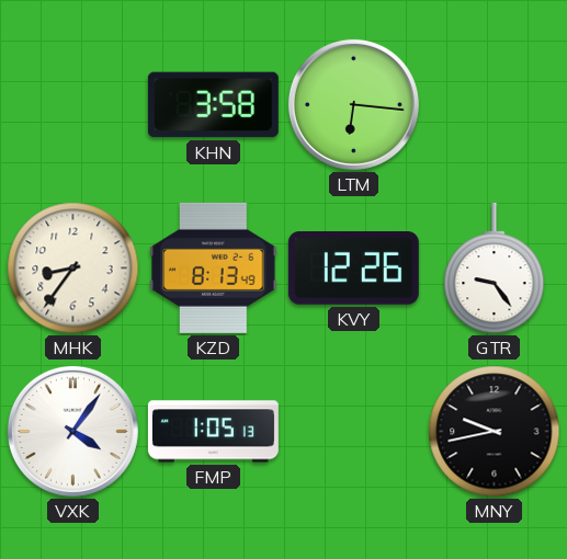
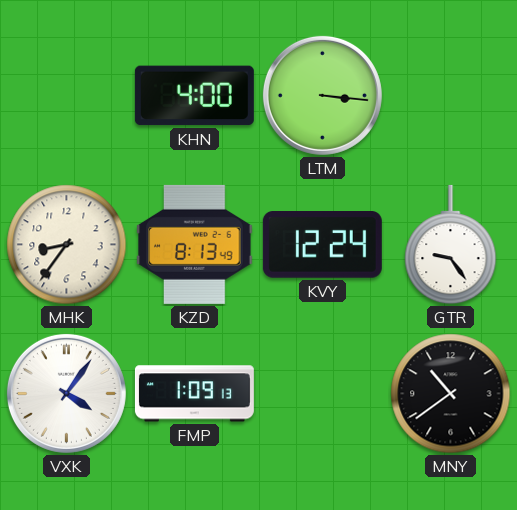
KHN: 3:58 -> 4:00
LTM: 6:16 -> 3:16
KVY: 12:26 -> 12:24
FMP: 1:05 -> 1:09
MNY: 9:43 -> 10:39
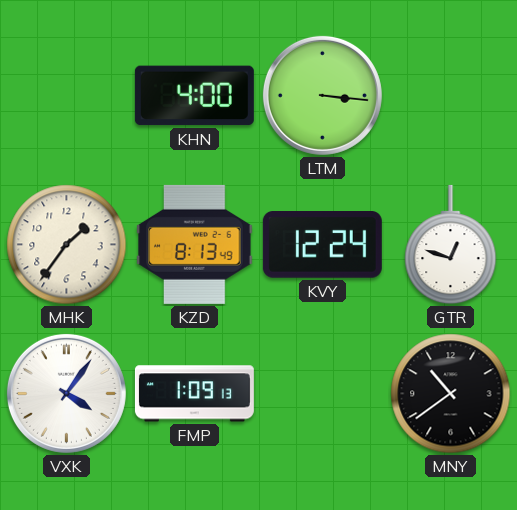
MHK: 8:36 -> 1:36
GTR: 9:24 -> 12:48
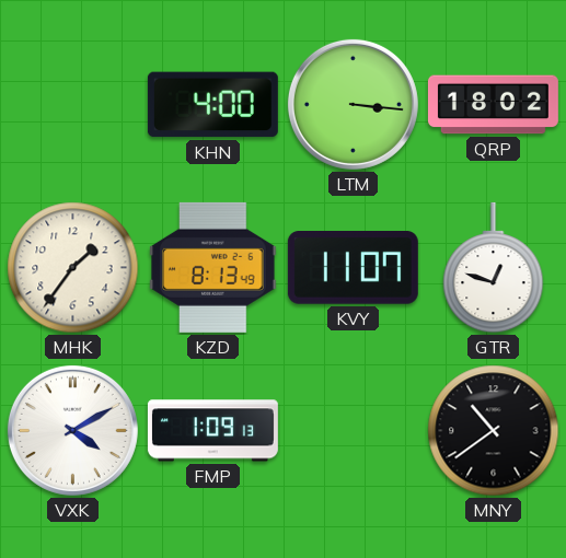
QRP: none -> 18:02
KVY: 12:24 -> 11:07
VXK: 4:06 -> 4:10
